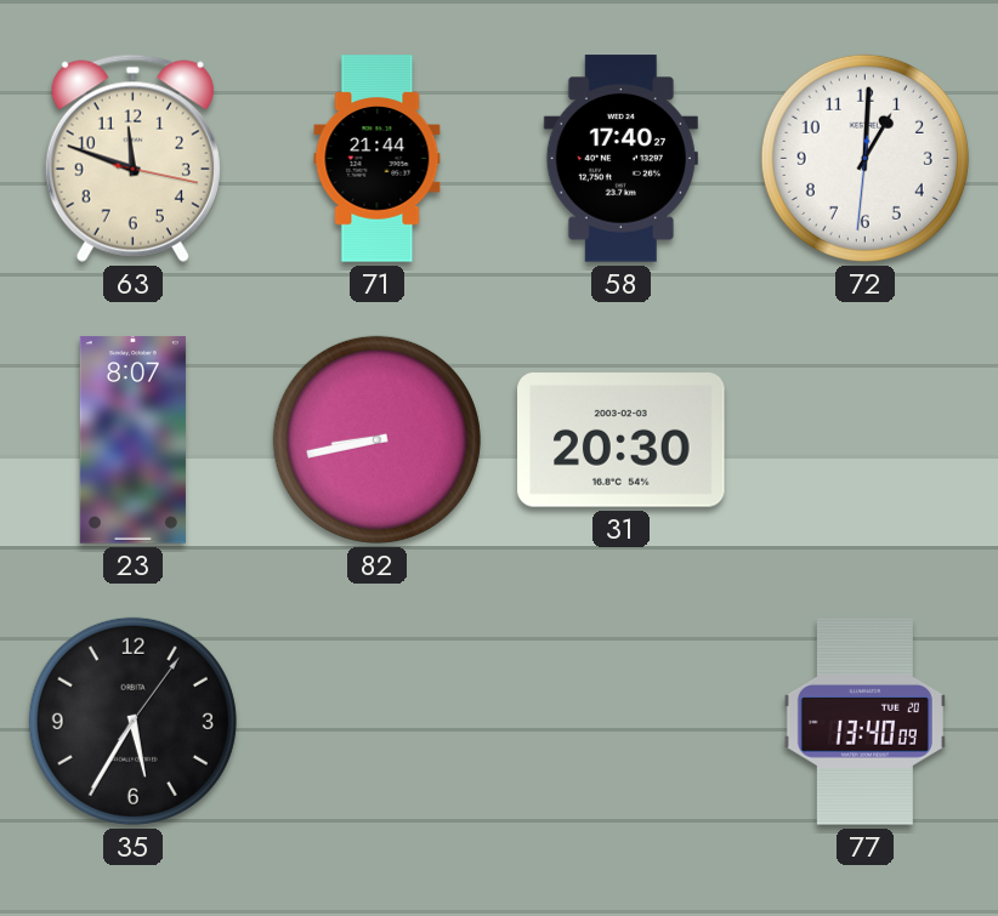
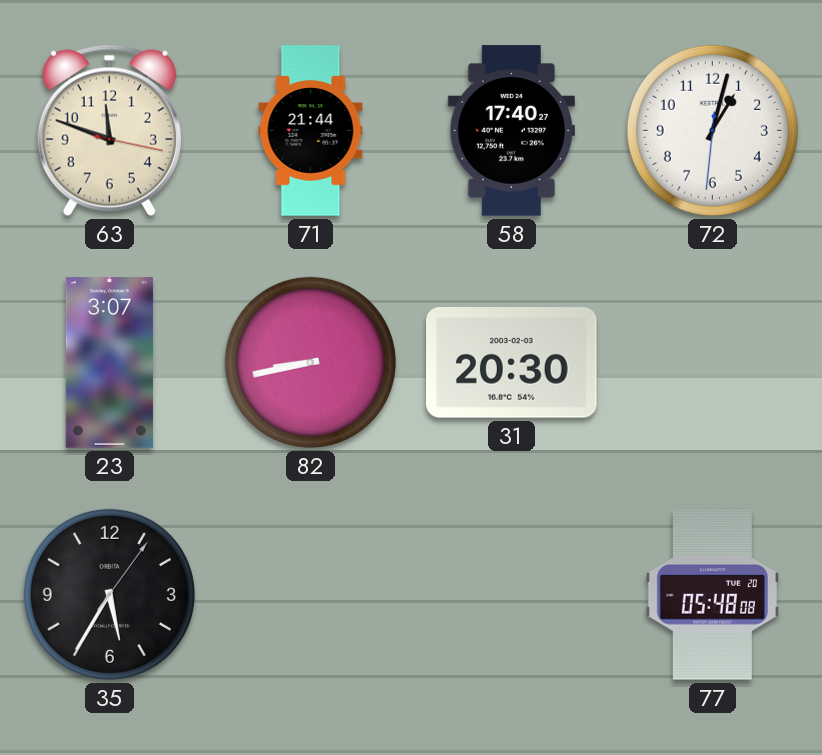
72: 1:00 -> 1:02
23: 8:07 -> 3:07
77: 13:40 -> 05:48
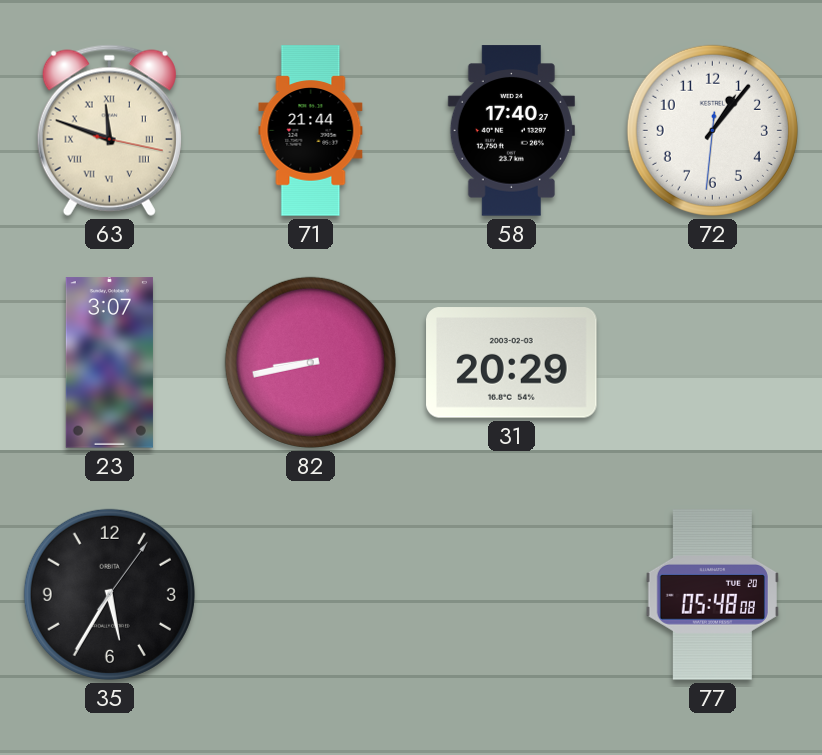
63 numerals: Arabic -> Roman
72: 1:02 -> 1:06
31: 20:30 -> 20:29
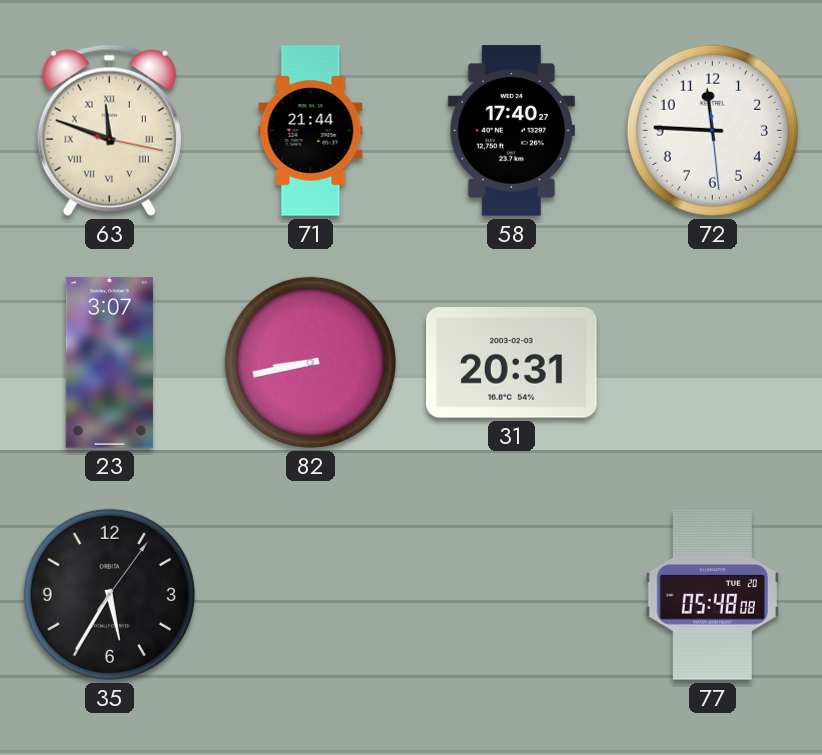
72: 1:06 -> 11:45
31: 20:29 -> 20:31
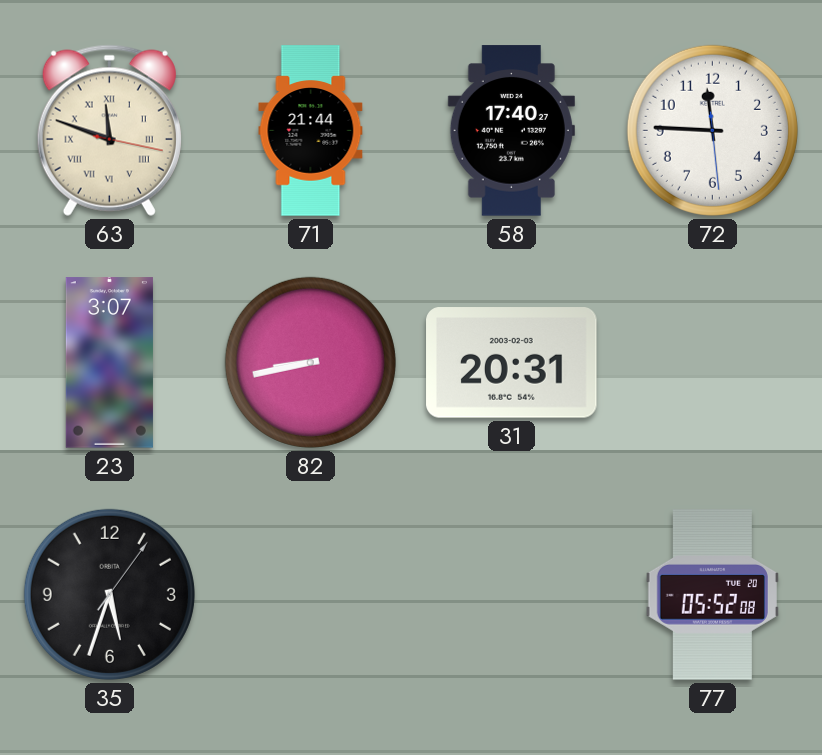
35: 5:35 -> 5:33
77: 05:48 -> 05:52
